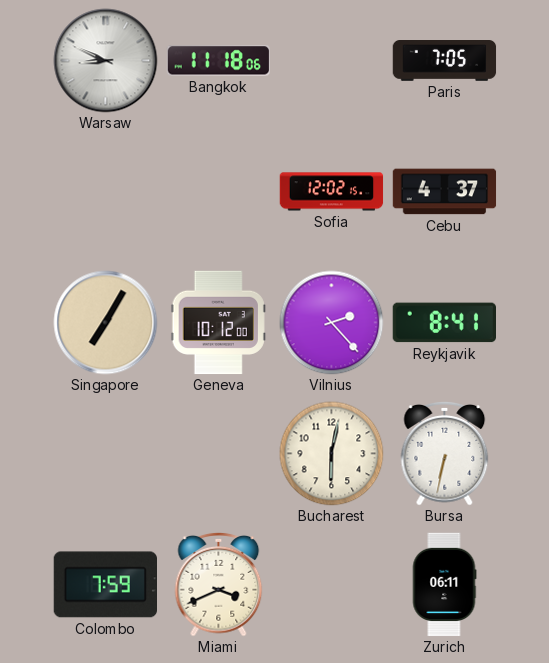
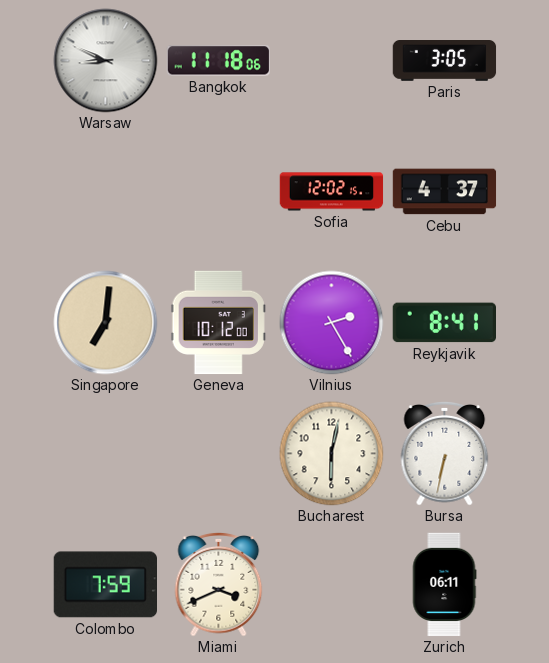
Paris: 7:05 -> 3:05
Singapore: 7:05 -> 7:01
Vilnius: 2:23 -> 2:25
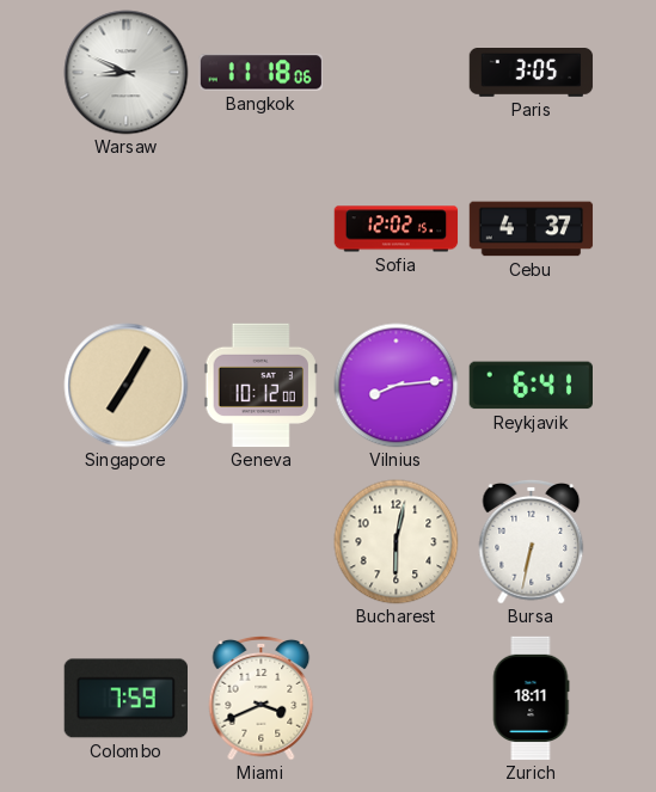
Singapore: 7:01 -> 7:05
Vilnius: 2:25 -> 8:14
Reykjavik: 8:41 -> 6:41
Zurich: 06:11 -> 18:11
